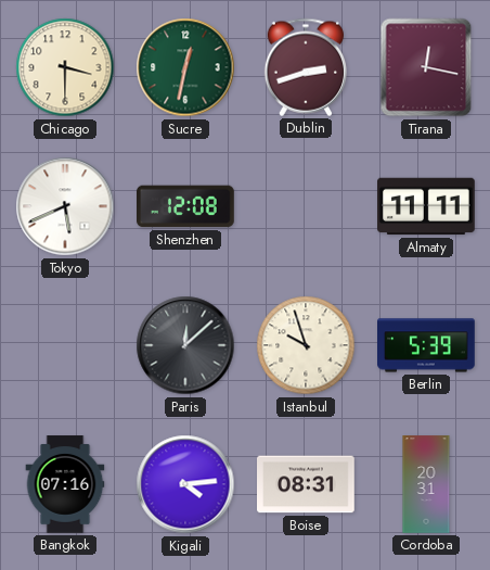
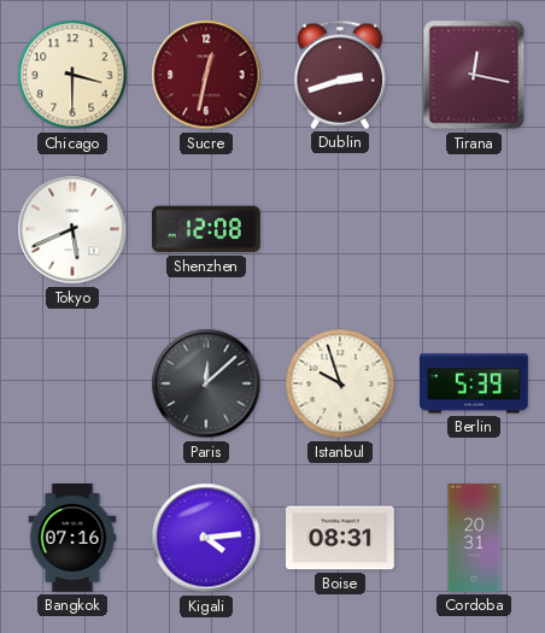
Sucre dial: green -> burgundy
Almaty: 11:11 -> none
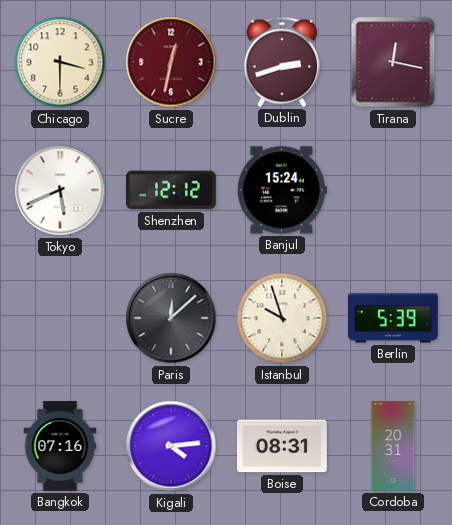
Shenzhen: 12:08 -> 12:12
Banjul: none -> 15:24
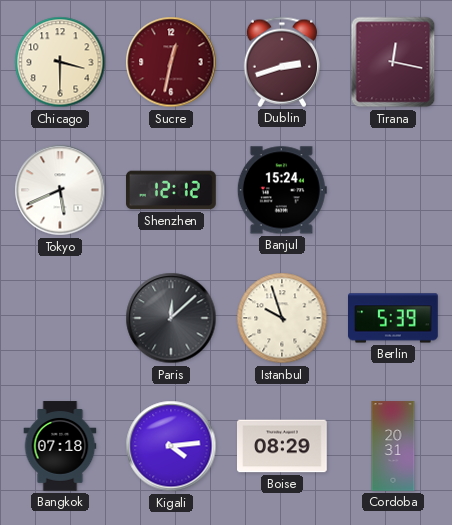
Bangkok: 07:16 -> 07:18
Boise: 08:31 -> 08:29
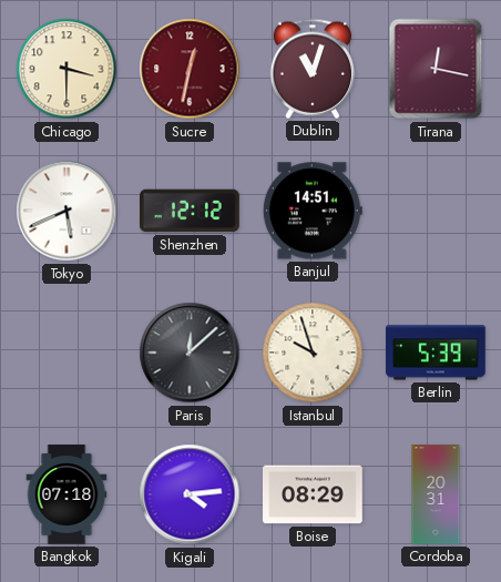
Dublin: 2:42 -> 11:03
Banjul: 15:24 -> 14:51
